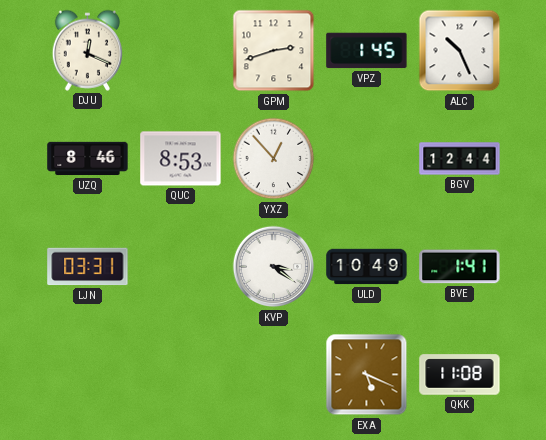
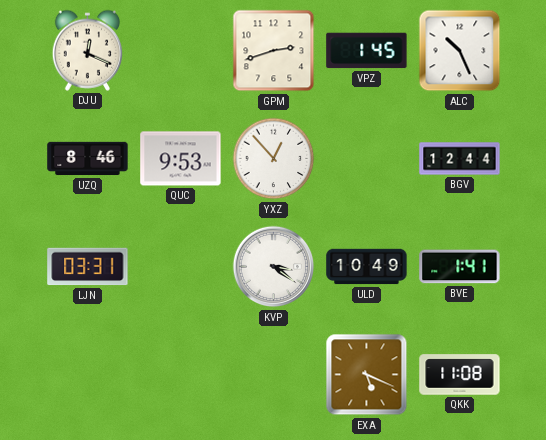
QUC: 8:53 -> 9:53
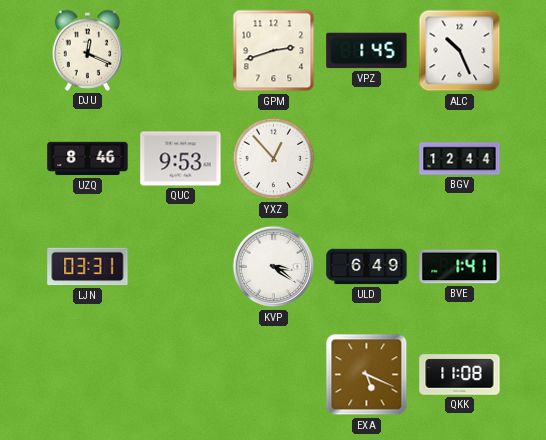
ULD: 10:49 -> 6:49
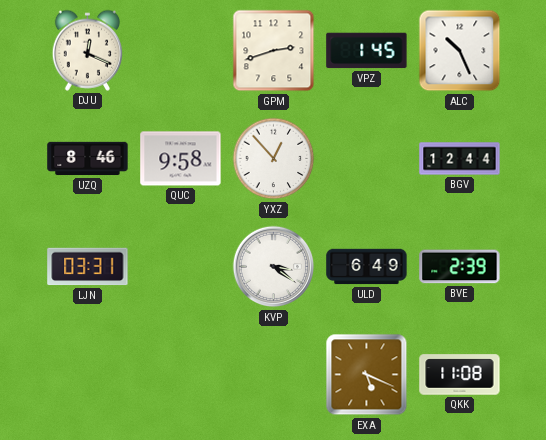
QUC: 9:53 -> 9:58
BVE: 1:41 -> 2:39
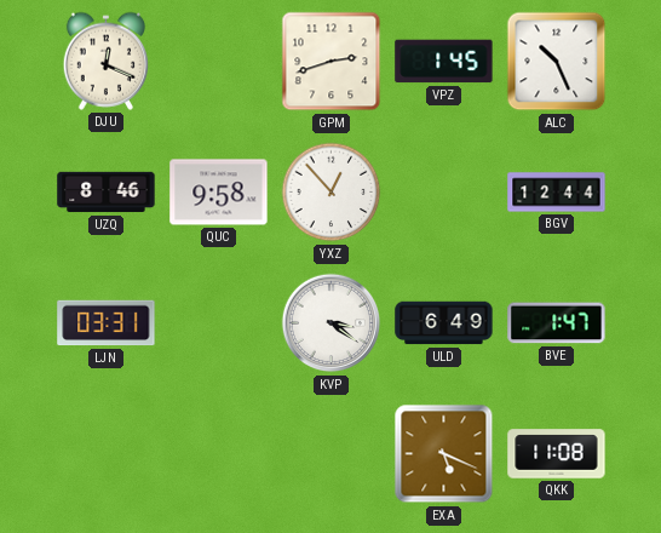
BVE: 2:39 -> 1:47
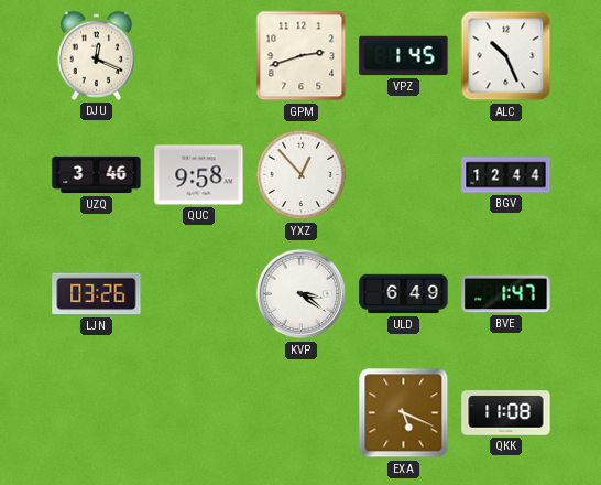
UZQ: 8:46 -> 3:46
LJN: 03:31 -> 03:26
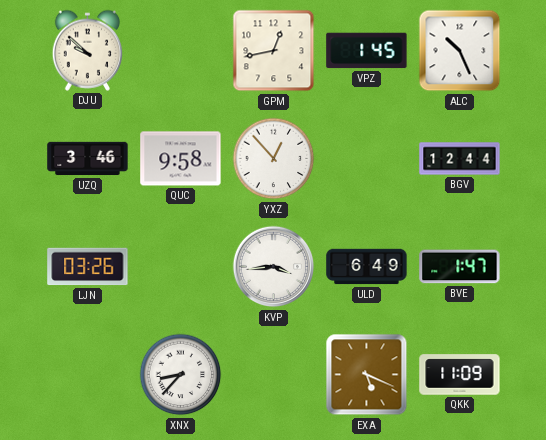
DJU: 12:19 -> 9:52
GPM: 2:42 -> 12:43
KVP: 3:21 -> 3:44
XNX: none -> 8:37
QKK: 11:08 -> 11:09
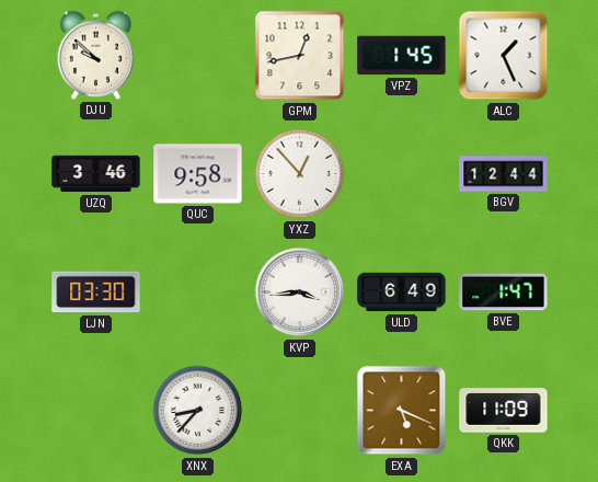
ALC: 10:26 -> 1:26
LJN: 03:26 -> 03:30
